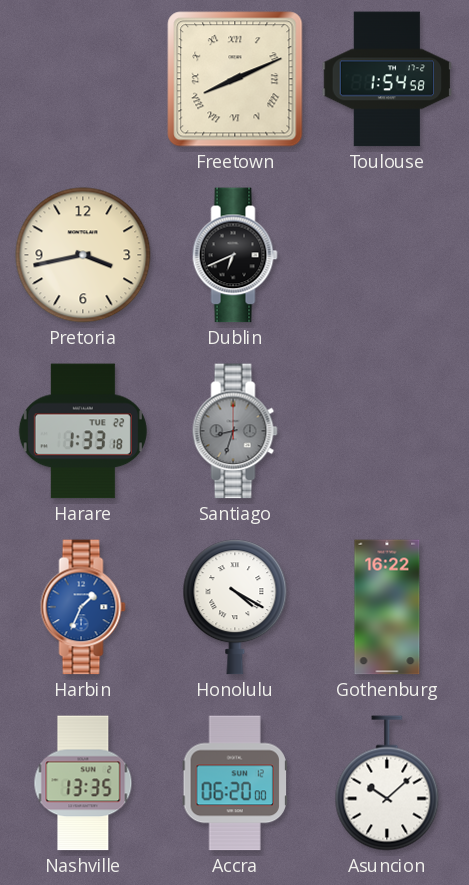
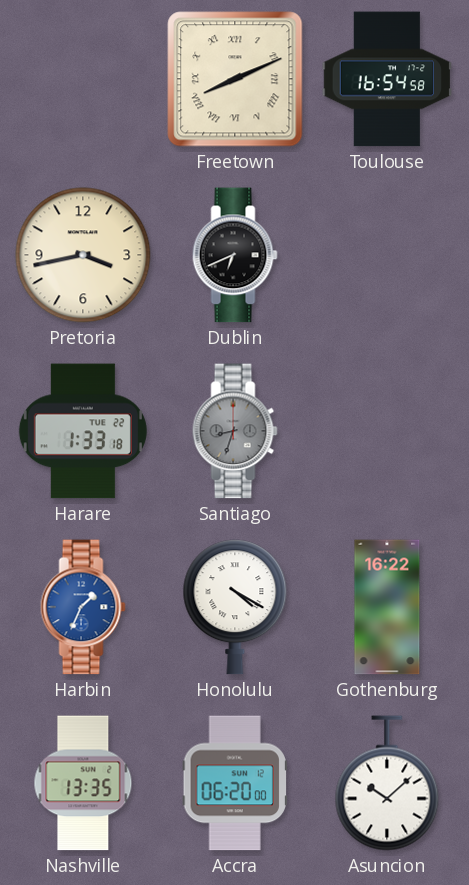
Toulouse: 1:54 -> 16:54
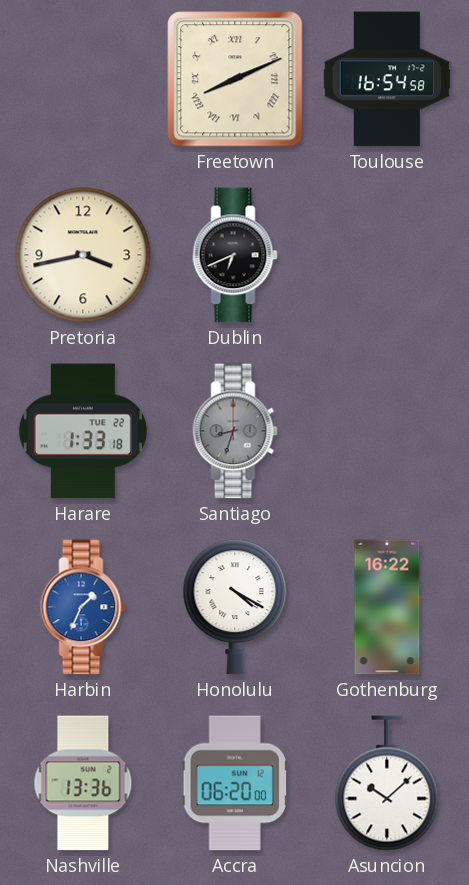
Nashville: 13:35 -> 13:36
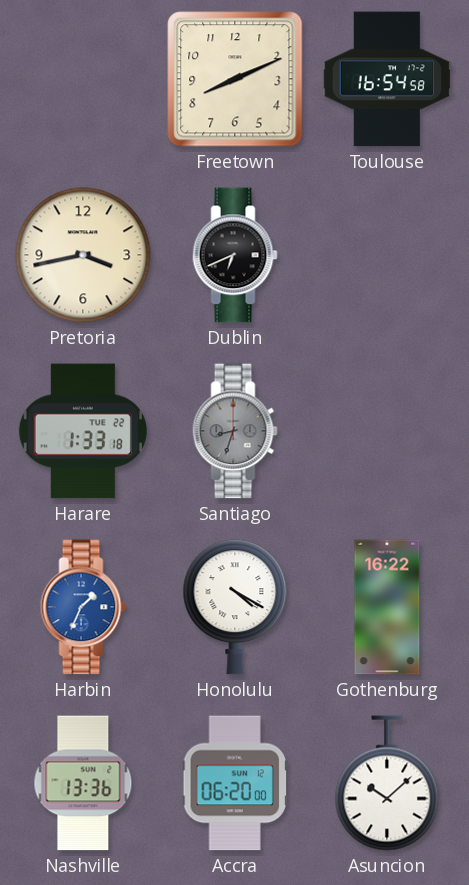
Freetown numerals: Roman -> Arabic
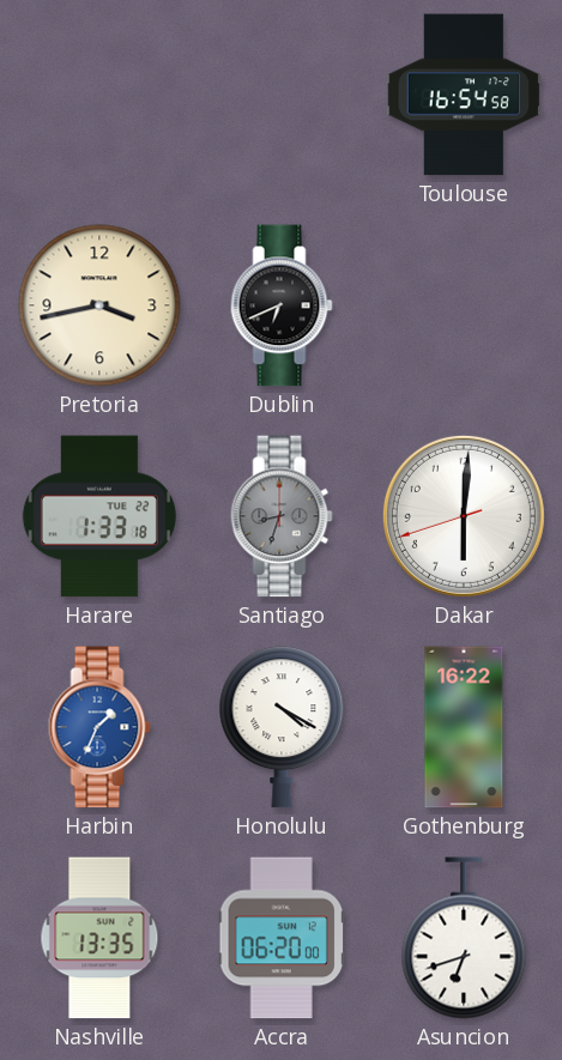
Freetown: 8:11 -> none
Dakar: none -> 6:00
Nashville: 13:36 -> 13:35
Asuncion: 10:08 -> 6:42
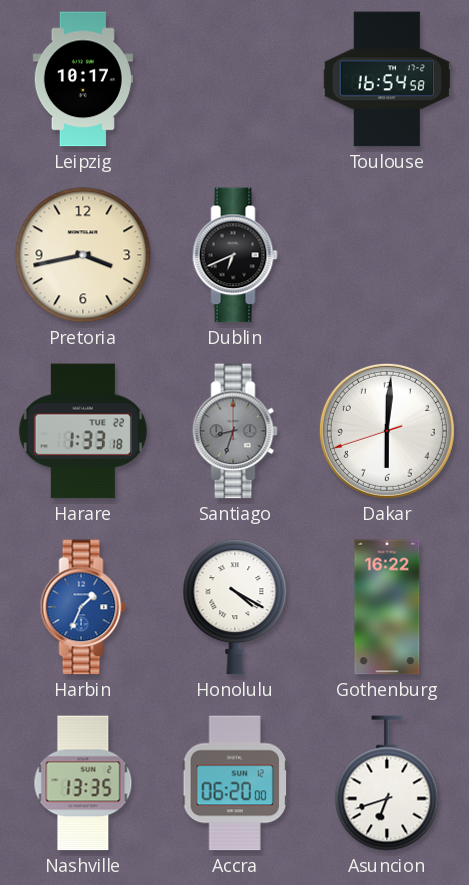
Leipzig: none -> 10:17
